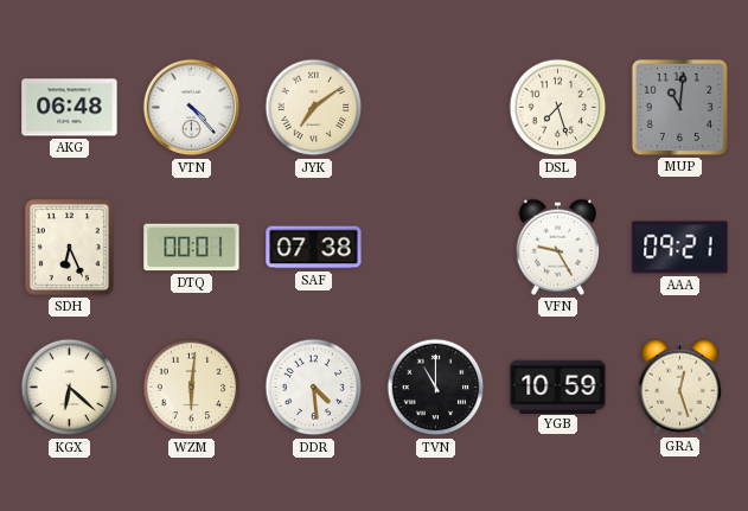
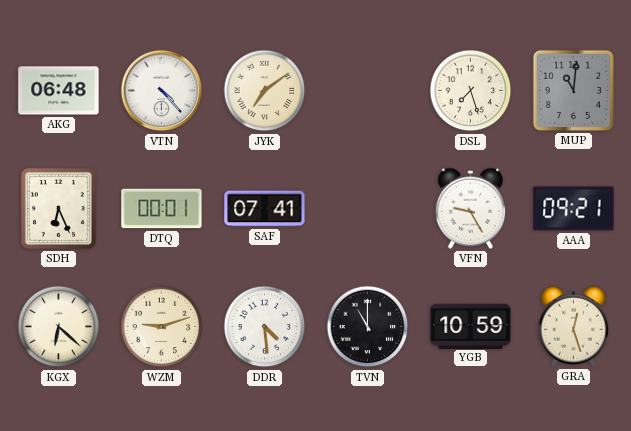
SAF: 07:38 -> 07:41
WZM: 6:01 -> 9:12
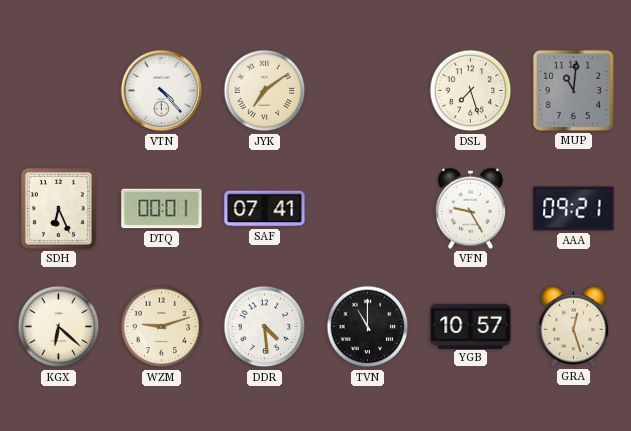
AKG: 06:48 -> none
YGB: 10:59 -> 10:57
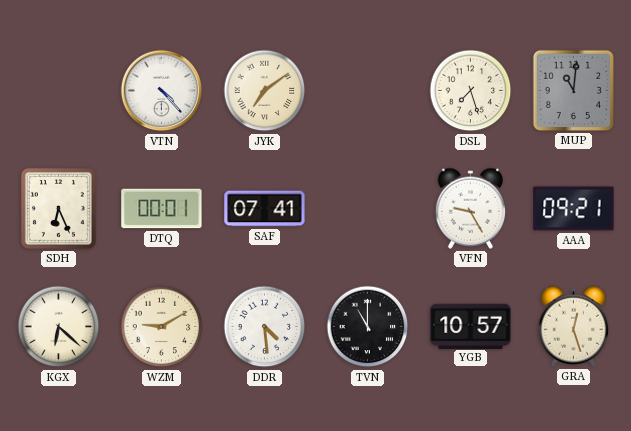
WZM: 9:12 -> 9:10
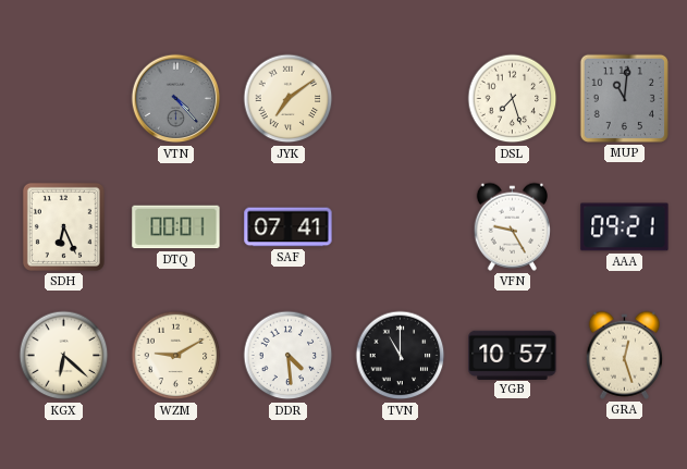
VTN dial: white -> grey
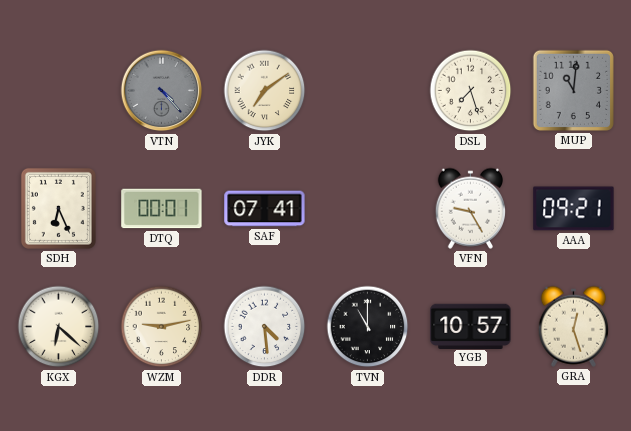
WZM: 9:10 -> 9:13
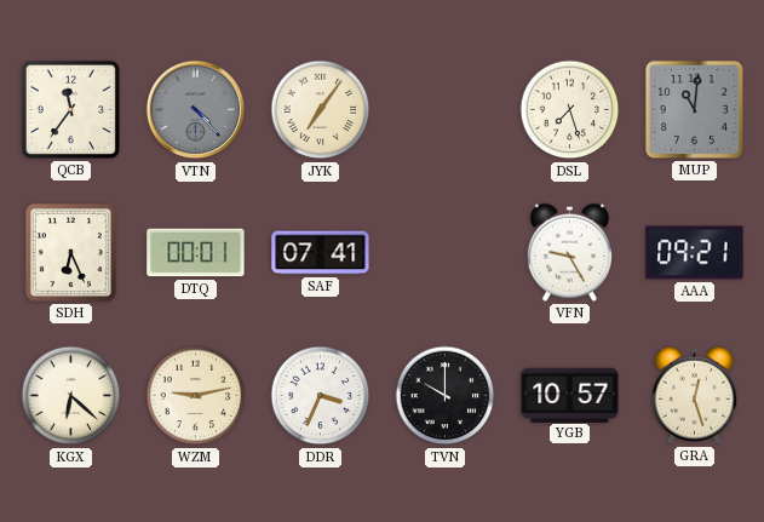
QCB: none -> 11:36
JYK: 7:09 -> 7:06
DDR: 4:29 -> 3:34
TVN: 11:00 -> 10:00
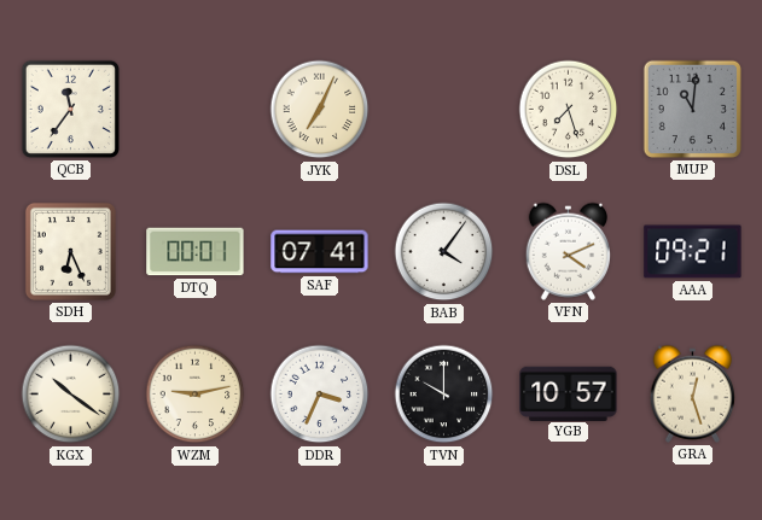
VTN: 4:23 -> none
JYK: 7:06 -> 7:04
BAB: none -> 4:06
VFN: 9:25 -> 4:11
KGX: 6:22 -> 10:21
